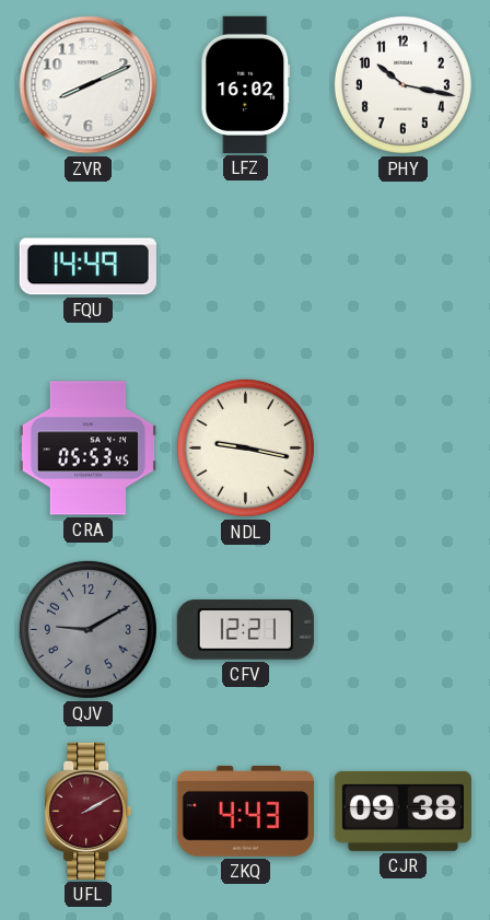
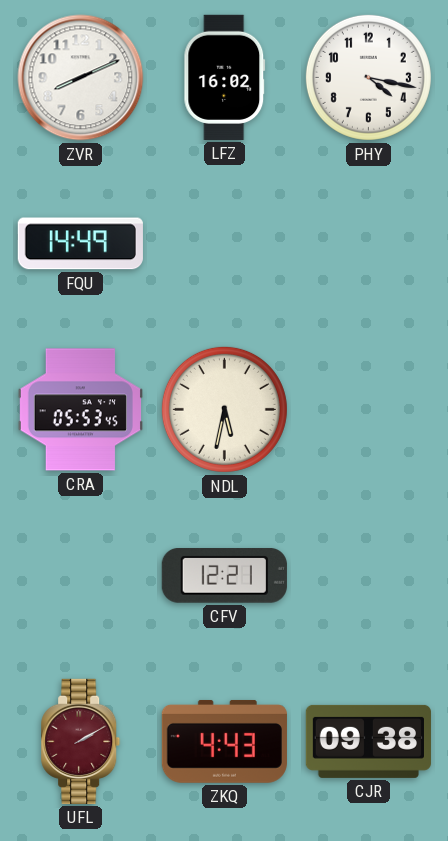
PHY: 10:17 -> 4:17
NDL: 9:17 -> 5:32
QJV: 9:10 -> none
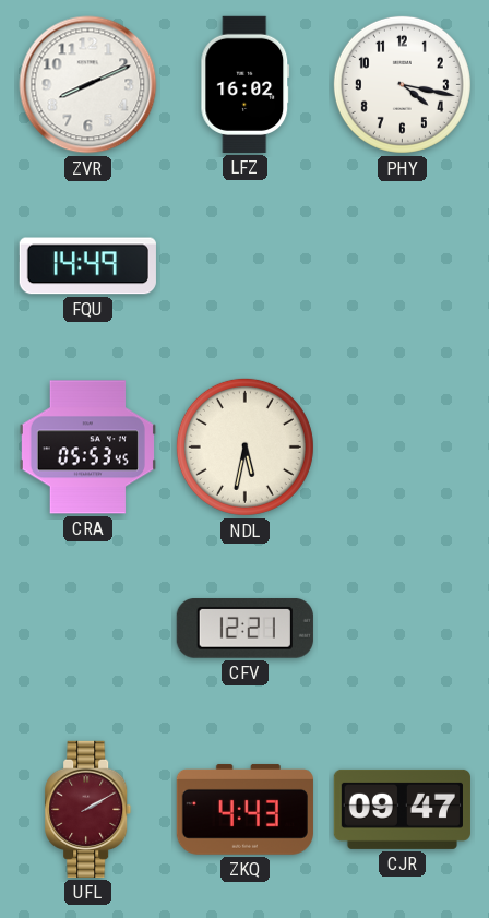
CJR: 09:38 -> 09:47
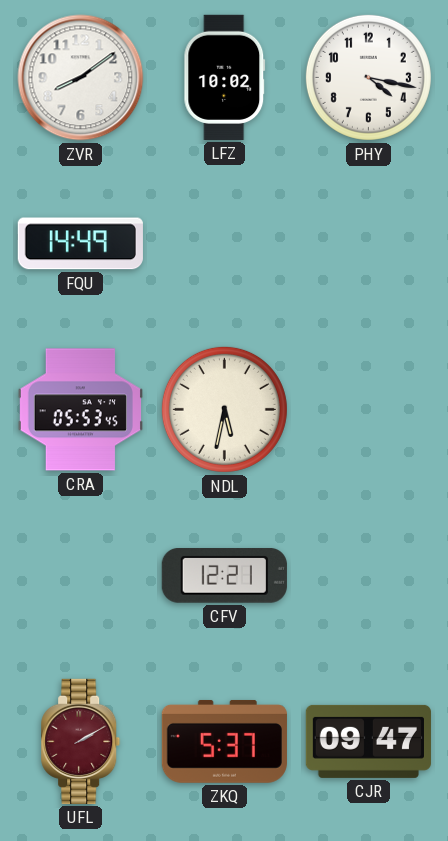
ZVR: 8:11 -> 8:09
LFZ: 16:02 -> 10:02
ZKQ: 4:43 -> 5:37
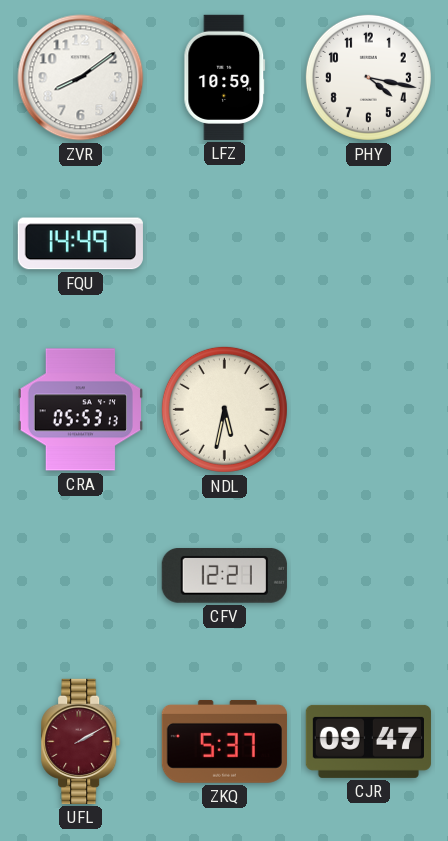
LFZ: 10:02 -> 10:59
CRA: 05:53:45 -> 05:53:13
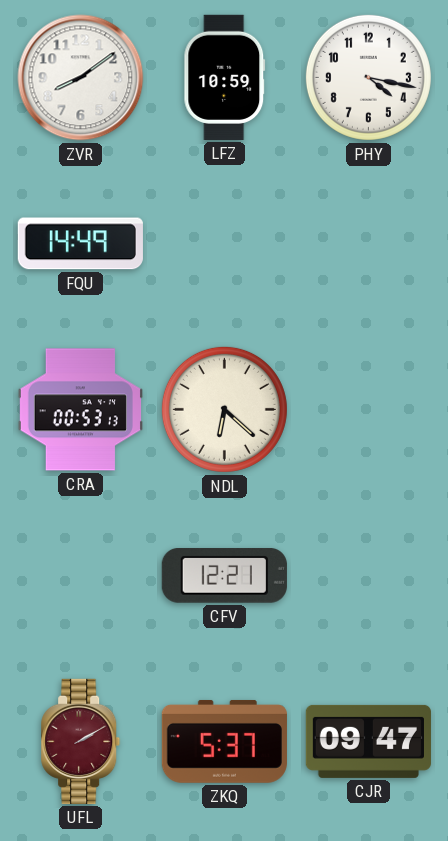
CRA: 05:53 -> 00:53
NDL: 5:32 -> 6:22
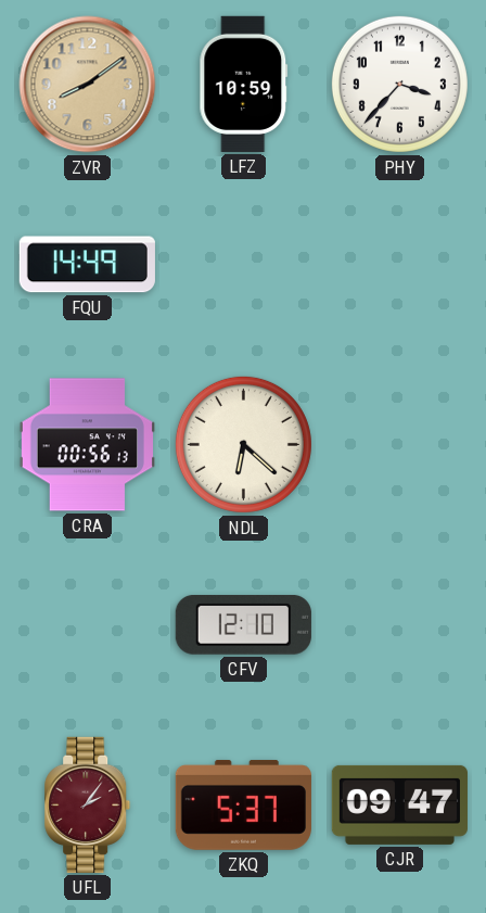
ZVR dial: white -> champagne
PHY: 4:17 -> 3:37
CRA: 00:53 -> 00:56
CFV: 12:21 -> 12:10
UFL: 2:10 -> 2:06
